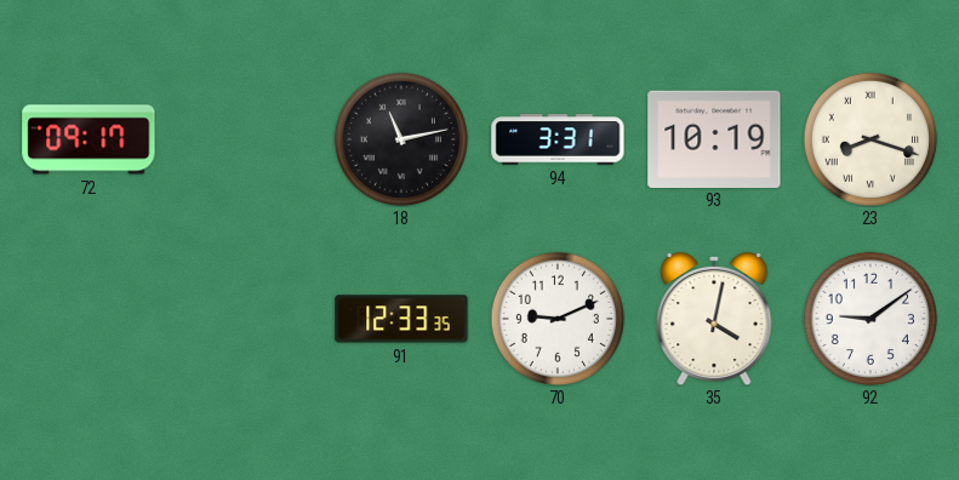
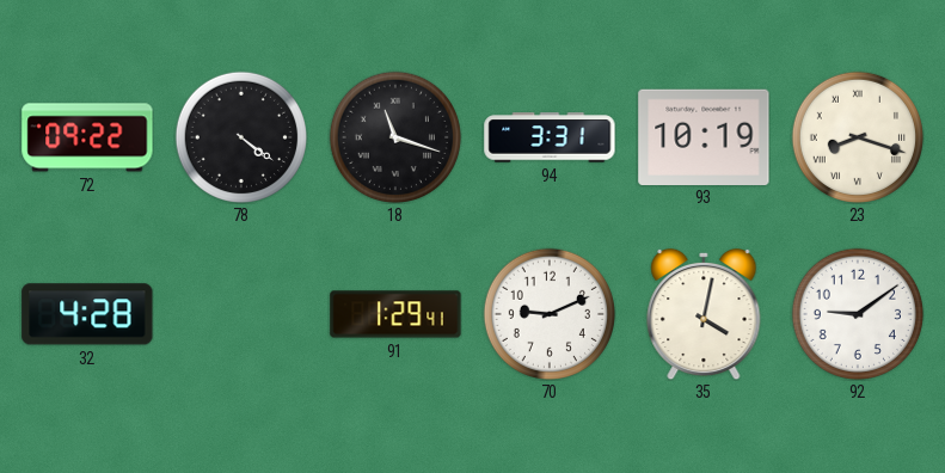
72: 09:17 -> 09:22
78: none -> 4:21
18: 11:13 -> 11:18
32: none -> 4:28
91: 12:33 -> 1:29
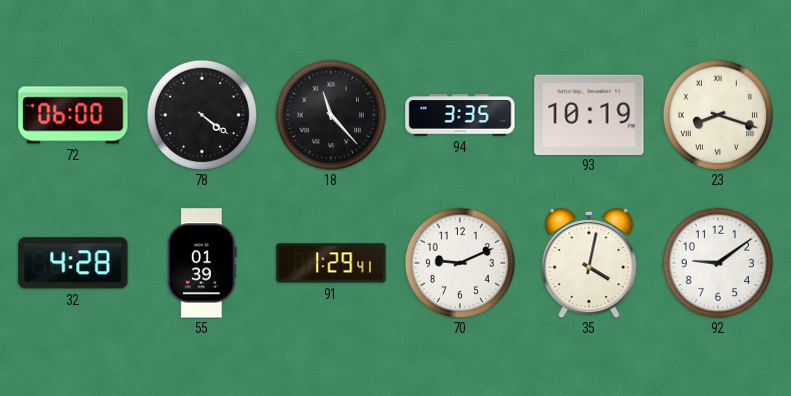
72: 09:22 -> 06:00
18: 11:18 -> 11:23
94: 3:31 -> 3:35
55: none -> 01:39
